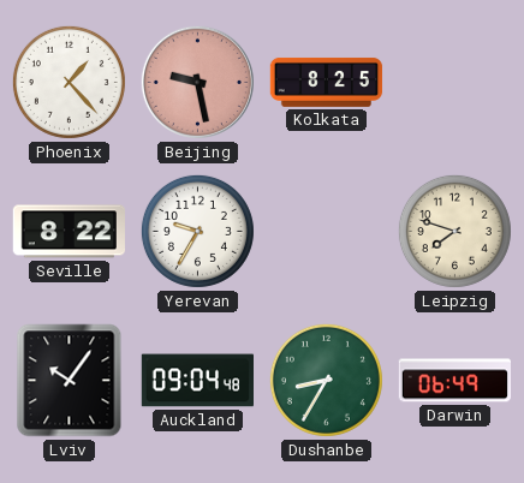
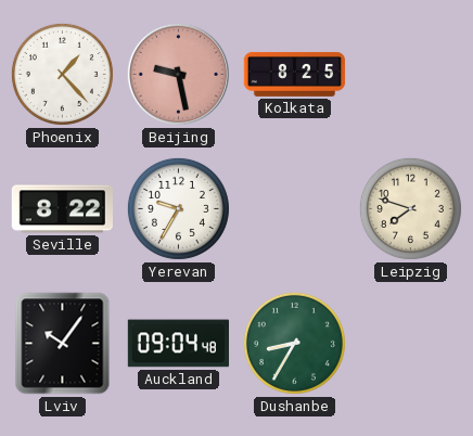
Darwin: 06:49 -> none
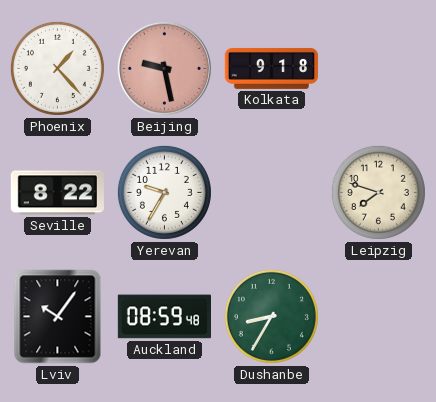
Kolkata: 8:25 -> 9:18
Auckland: 09:04 -> 08:59
